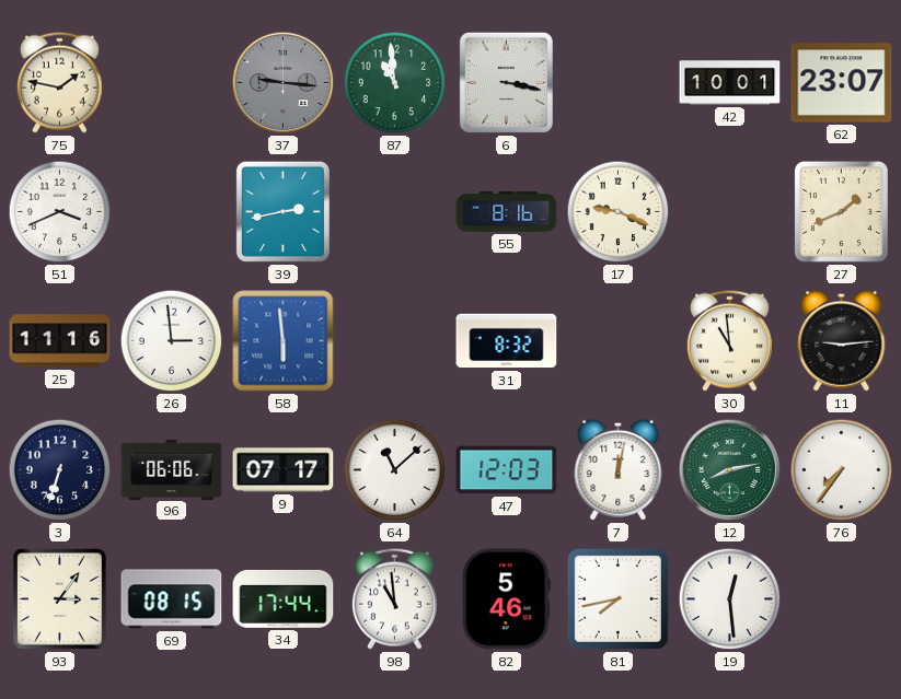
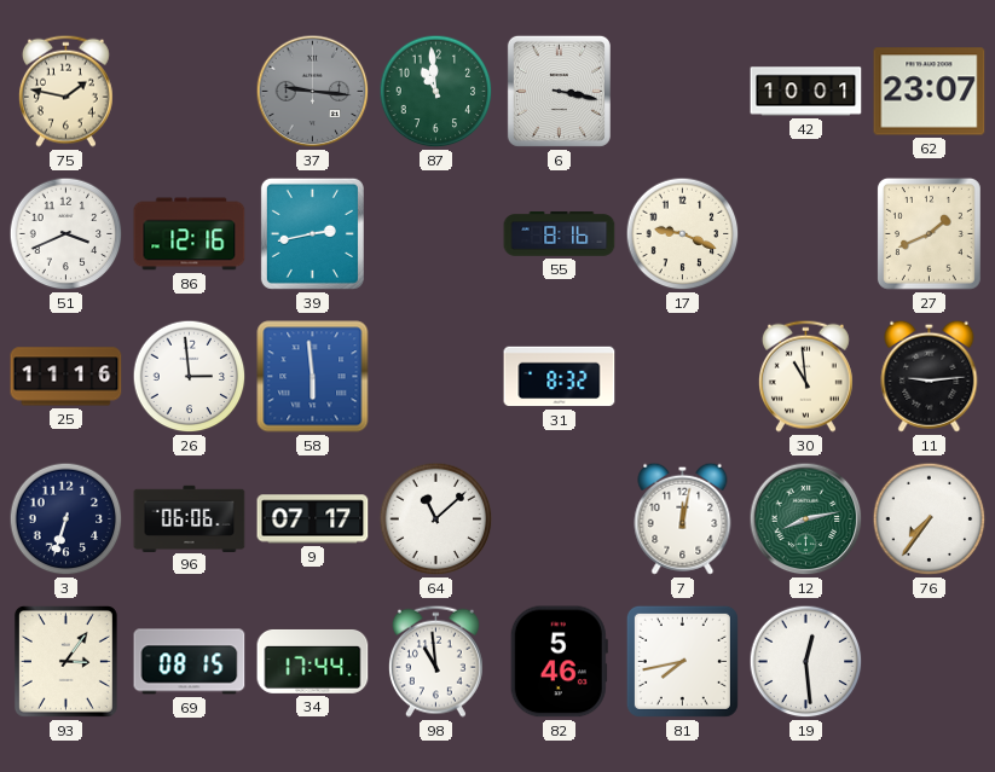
86: none -> 12:16
47: 12:03 -> none
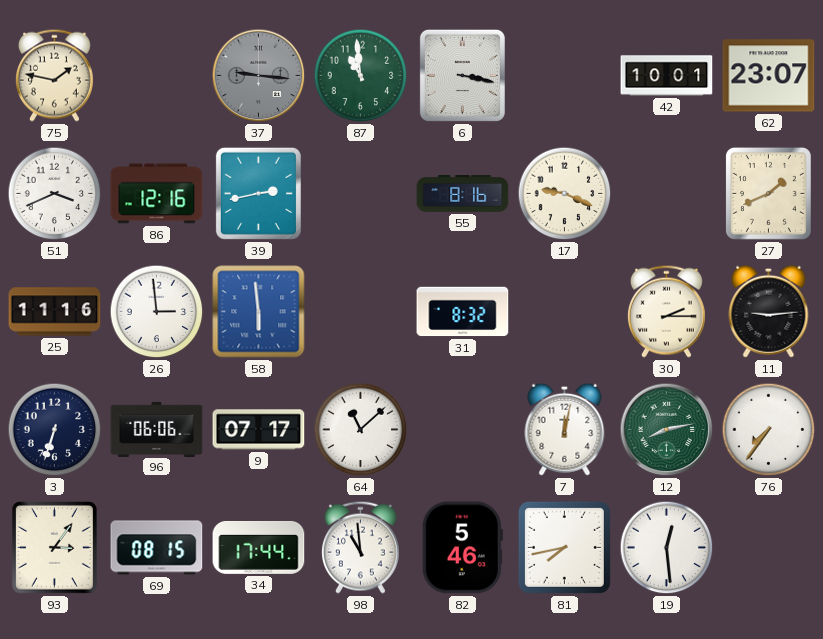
30: 10:59 -> 2:15
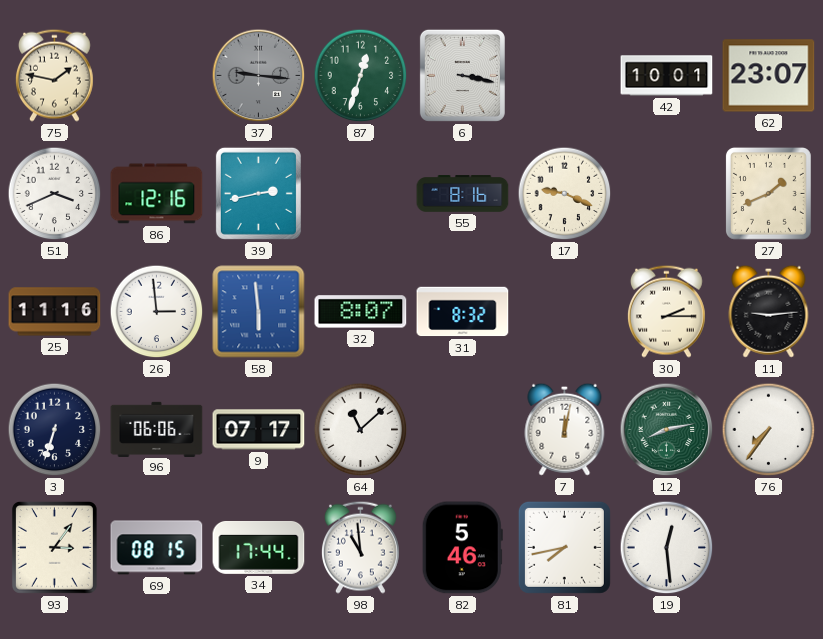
87: 10:59 -> 12:33
32: none -> 8:07
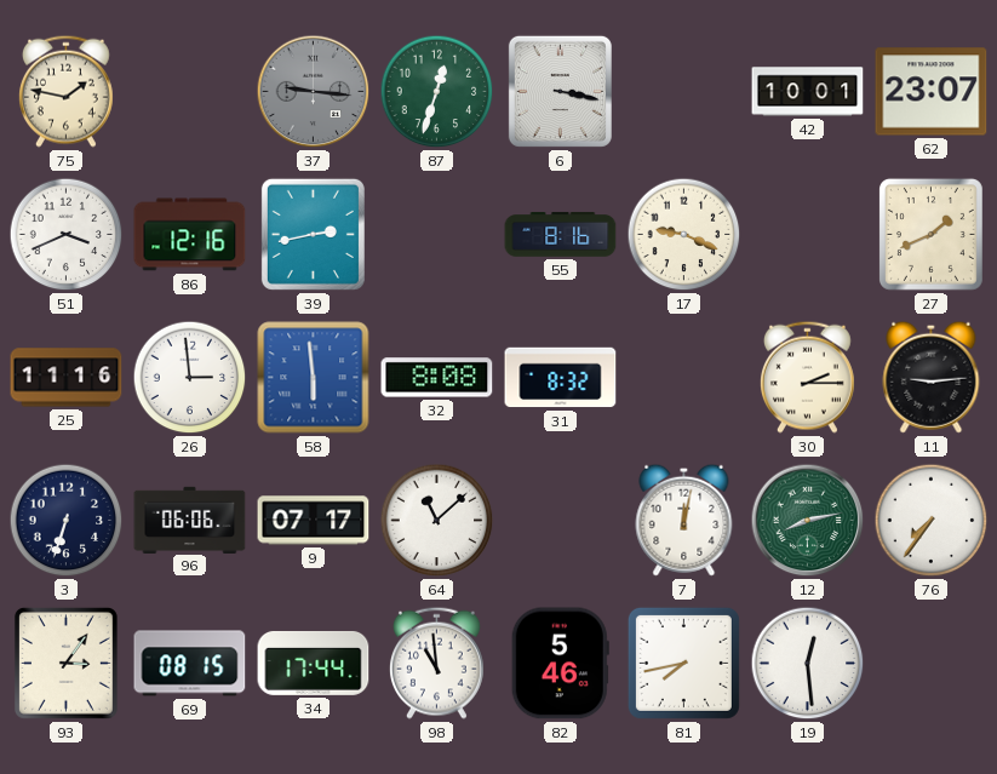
32: 8:07 -> 8:08
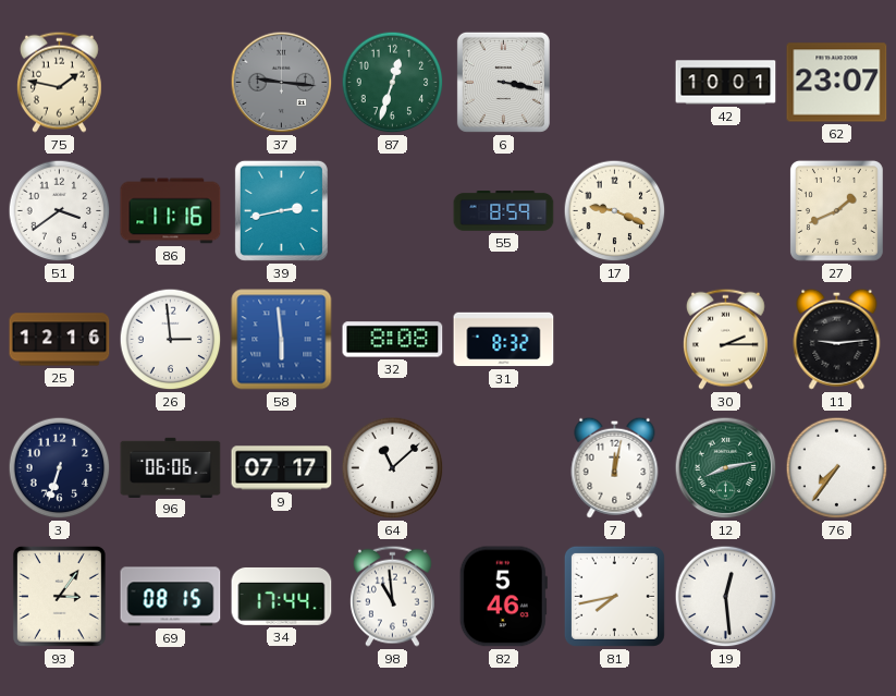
51: 3:41 -> 3:39
86: 12:16 -> 11:16
55: 8:16 -> 8:59
25: 11:16 -> 12:16
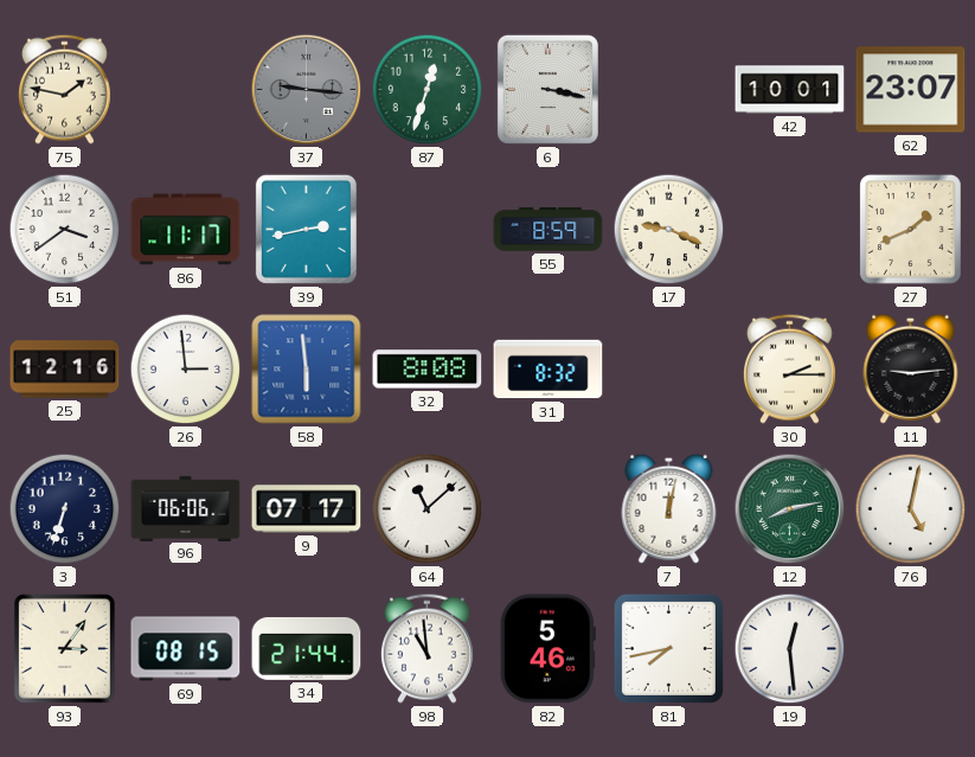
86: 11:16 -> 11:17
76: 7:36 -> 5:02
34: 17:44 -> 21:44
